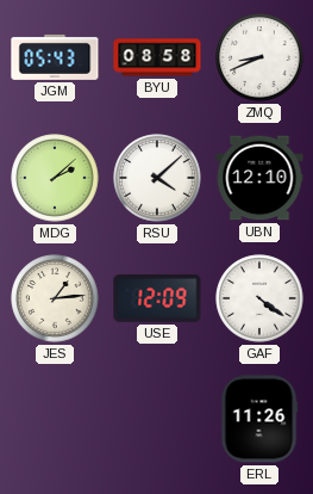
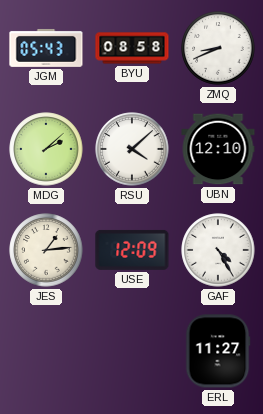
GAF: 4:21 -> 4:25
ERL: 11:26 -> 11:27
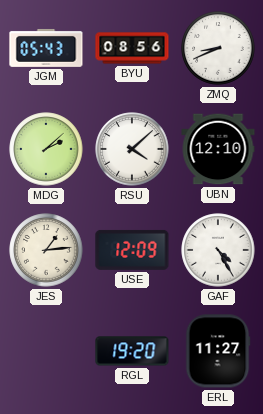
BYU: 08:58 -> 08:56
RGL: none -> 19:20
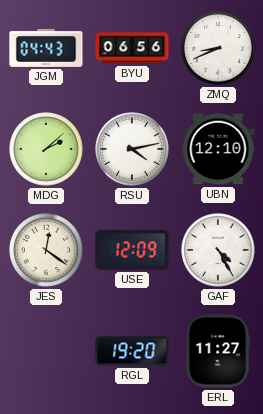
JGM: 05:43 -> 04:43
BYU: 08:56 -> 06:56
RSU: 4:08 -> 4:13
JES: 1:14 -> 12:21
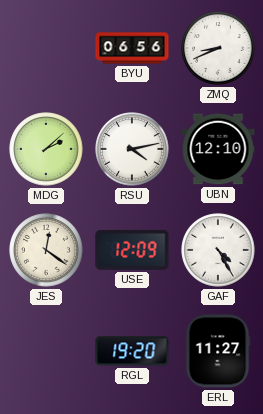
JGM: 04:43 -> none
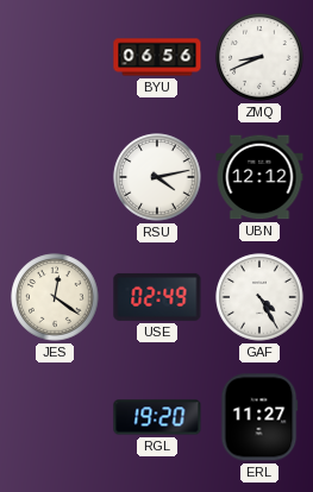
MDG: 2:08 -> none
UBN: 12:10 -> 12:12
USE: 12:09 -> 02:49
